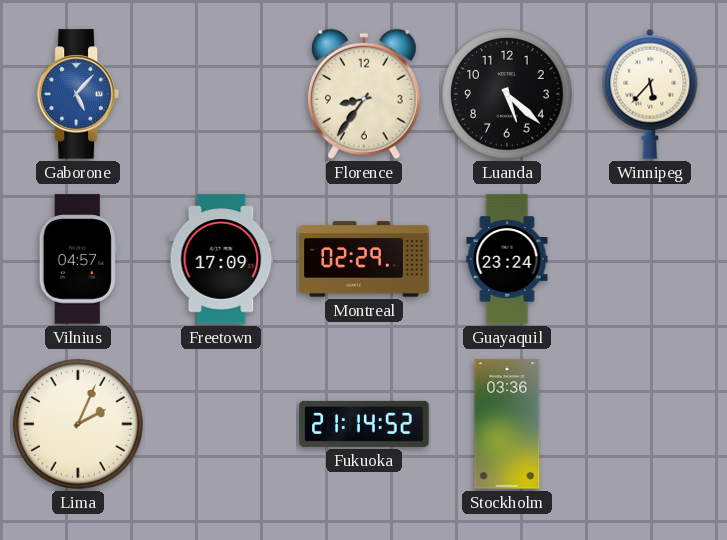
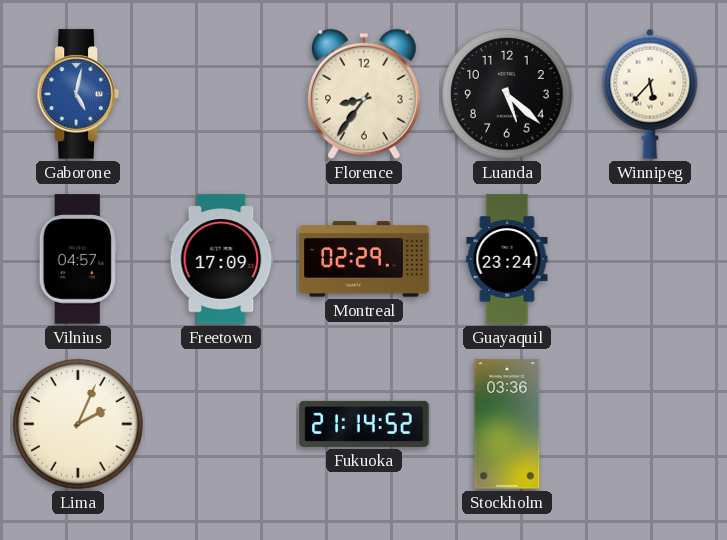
Gaborone: 5:07 -> 5:02
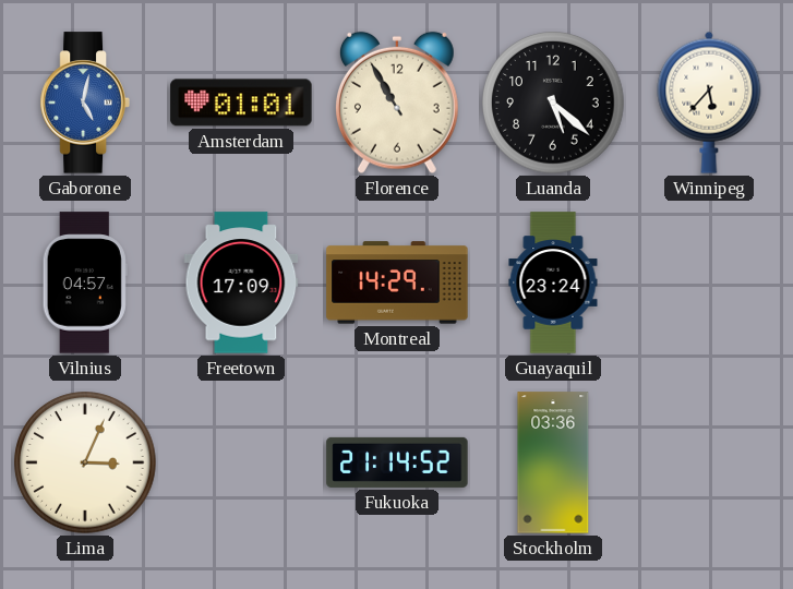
Amsterdam: none -> 01:01
Florence: 8:36 -> 10:55
Montreal: 02:29 -> 14:29
Lima: 2:04 -> 3:04
